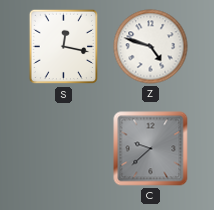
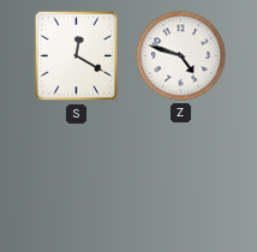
S: 12:17 -> 12:20
C: 9:38 -> none
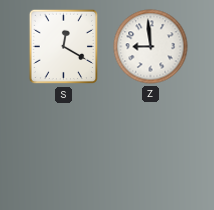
Z: 4:48 -> 8:59
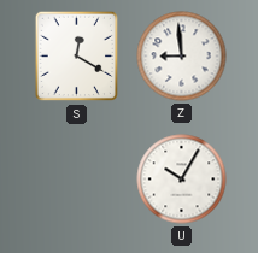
U: none -> 10:05
